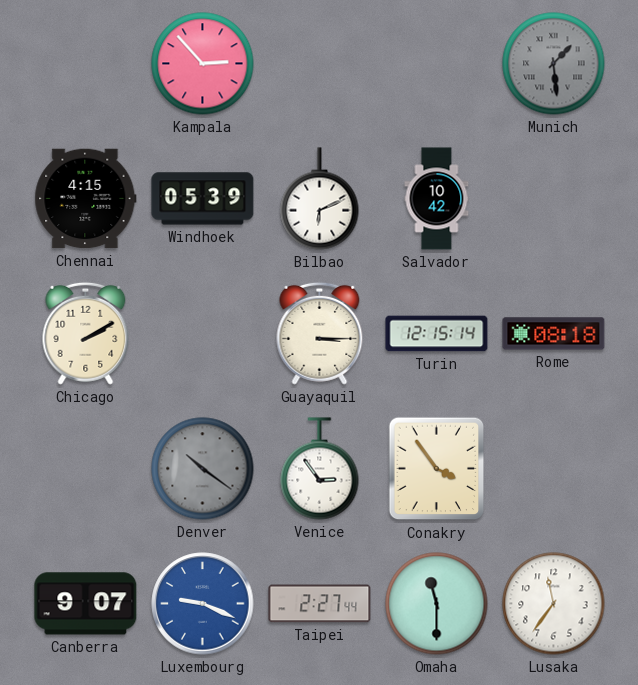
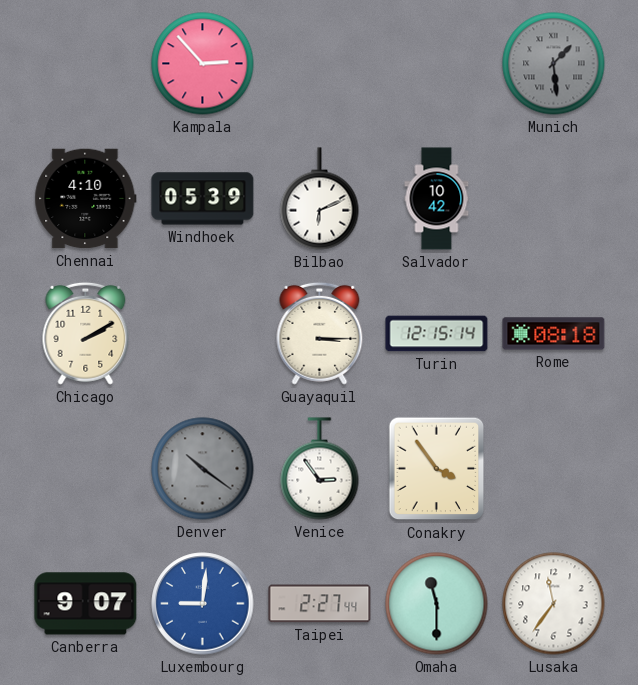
Chennai: 4:15 -> 4:10
Luxembourg: 9:19 -> 9:01
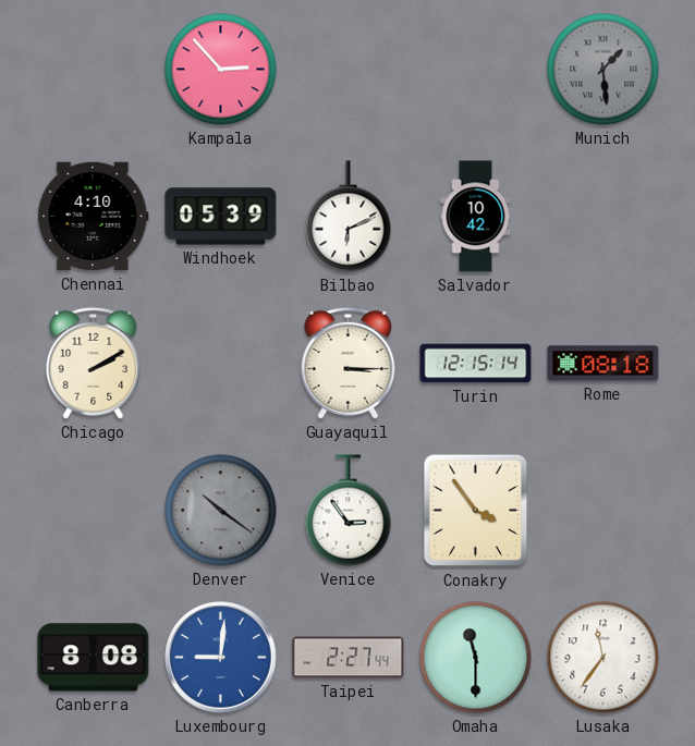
Canberra: 9:07 -> 8:08
